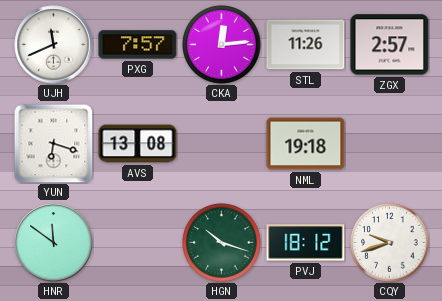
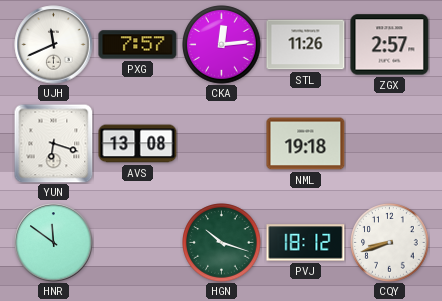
CQY: 9:42 -> 8:42
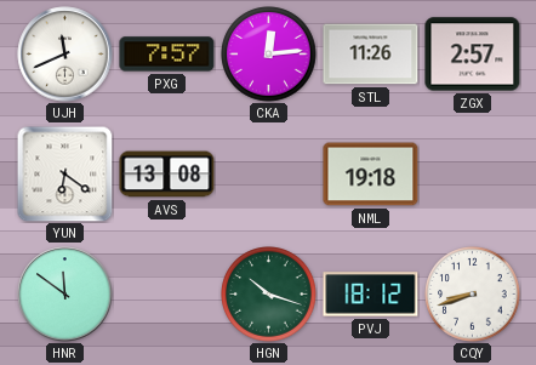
YUN: 6:18 -> 6:21
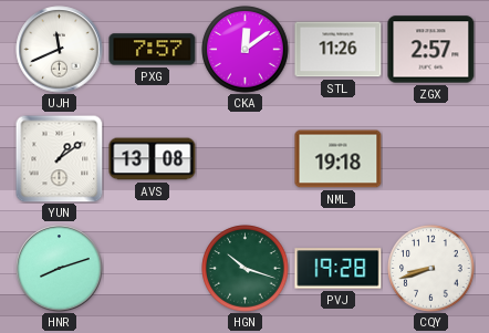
CKA: 12:14 -> 12:09
YUN: 6:21 -> 1:09
HNR: 11:51 -> 8:12
PVJ: 18:12 -> 19:28
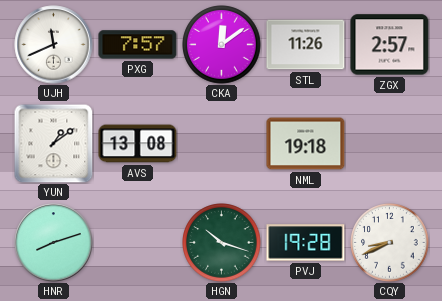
CQY: 8:42 -> 8:41
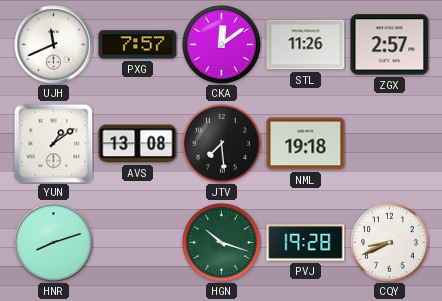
JTV: none -> 7:29
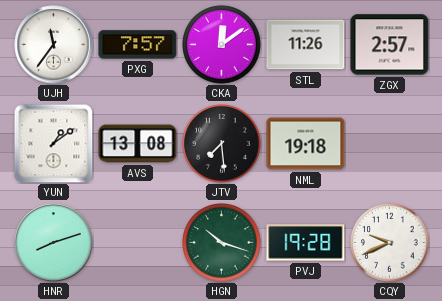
UJH: 11:41 -> 11:36
CQY: 8:41 -> 9:41
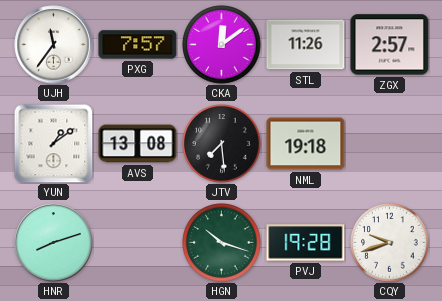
CQY: 9:41 -> 9:42
